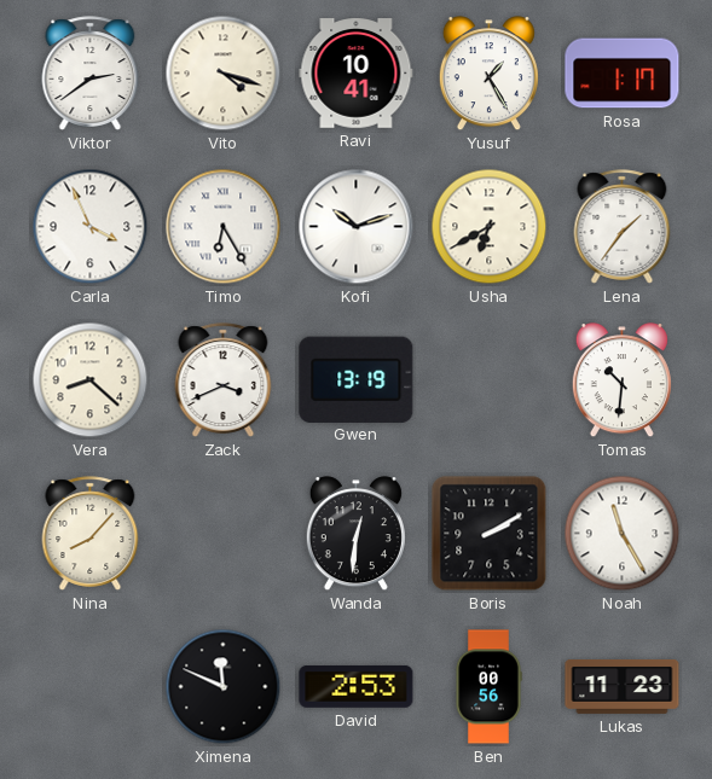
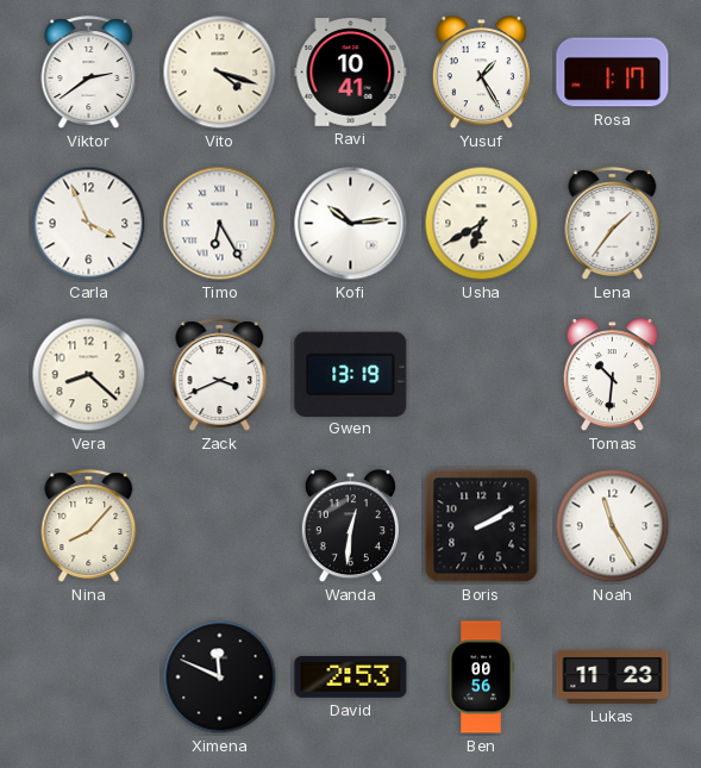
Kofi: 10:12 -> 10:14
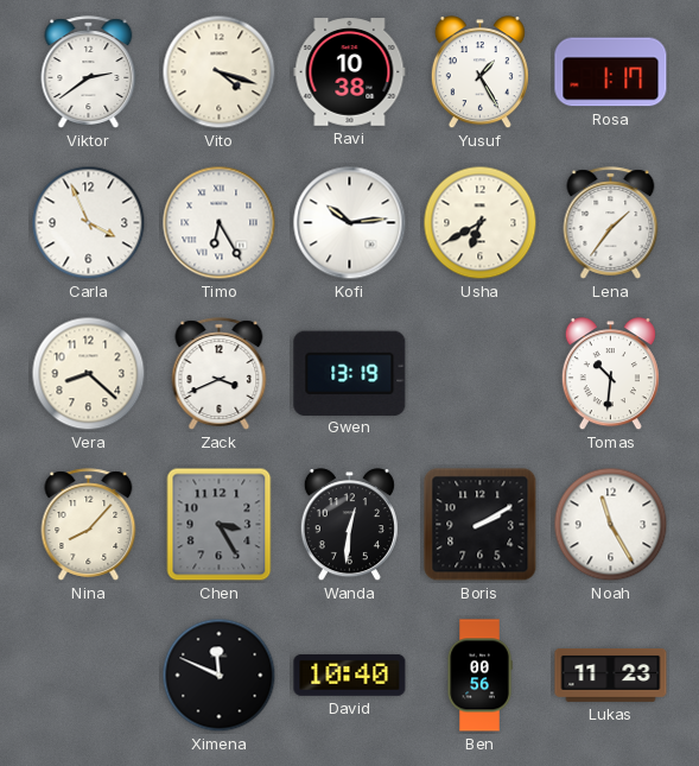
Ravi: 10:41 -> 10:38
Chen: none -> 3:25
David: 2:53 -> 10:40
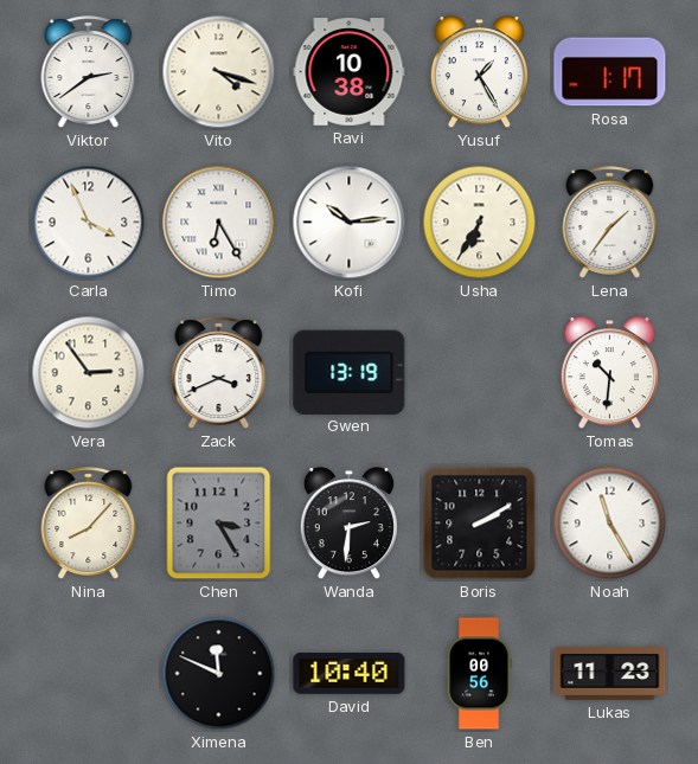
Usha: 6:40 -> 6:35
Vera: 8:22 -> 2:54
Wanda: 12:31 -> 2:31
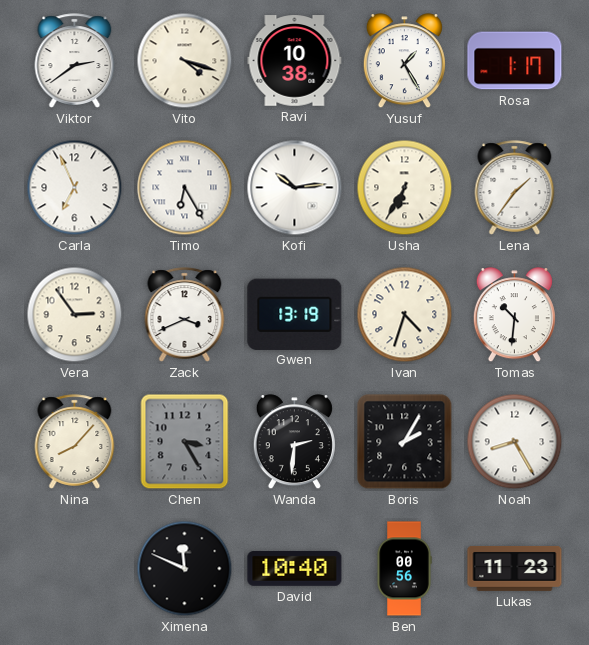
Carla: 3:56 -> 6:56
Ivan: none -> 4:33
Boris: 2:10 -> 2:05
Noah: 11:25 -> 8:25
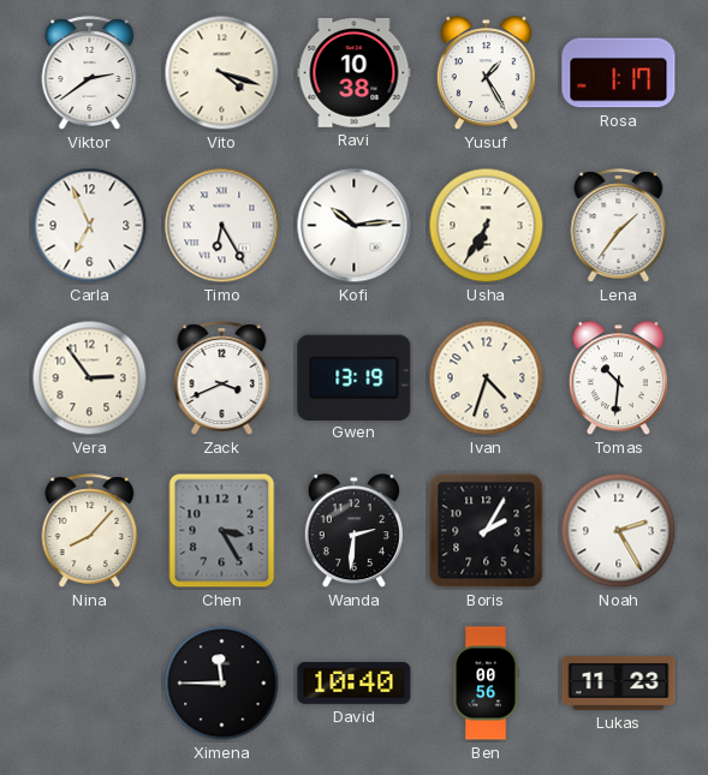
Noah: 8:25 -> 2:25
Ximena: 11:49 -> 11:45
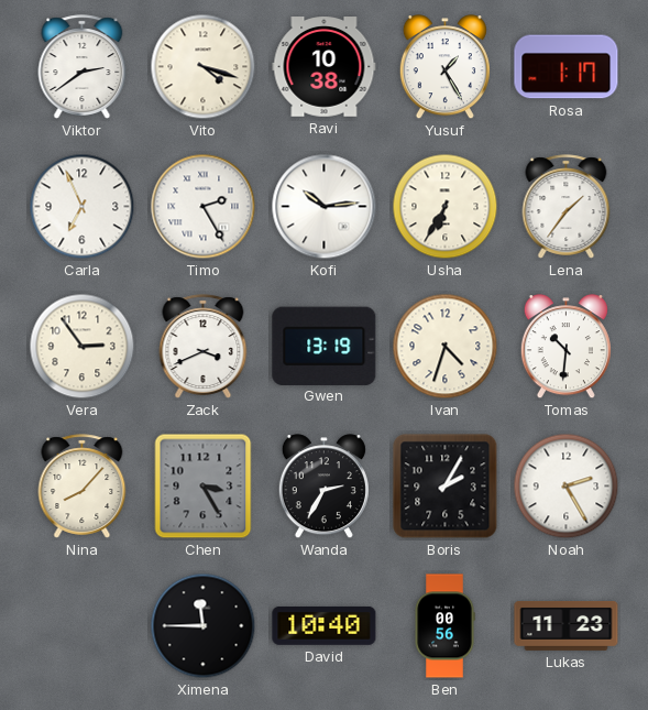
Timo: 6:25 -> 2:25
Wanda: 2:31 -> 2:35
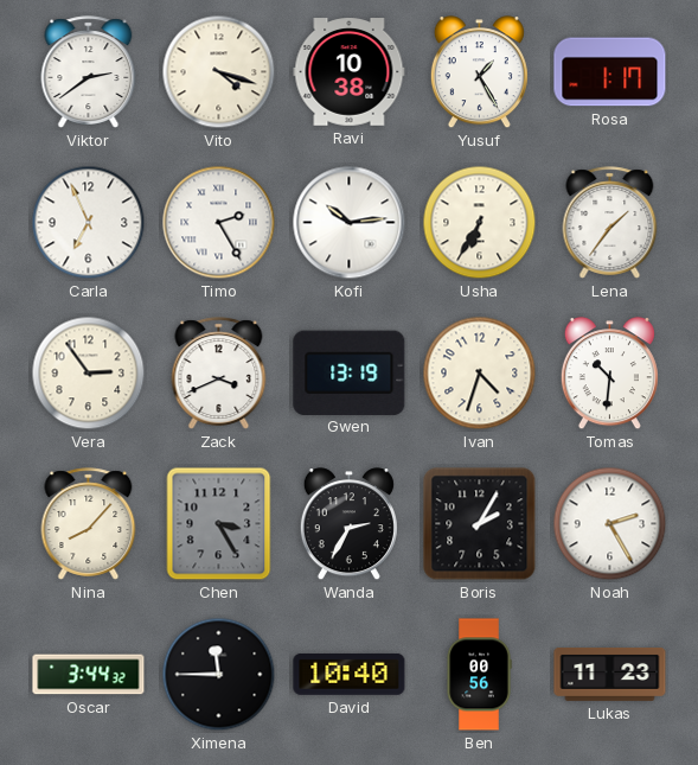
Oscar: none -> 3:44
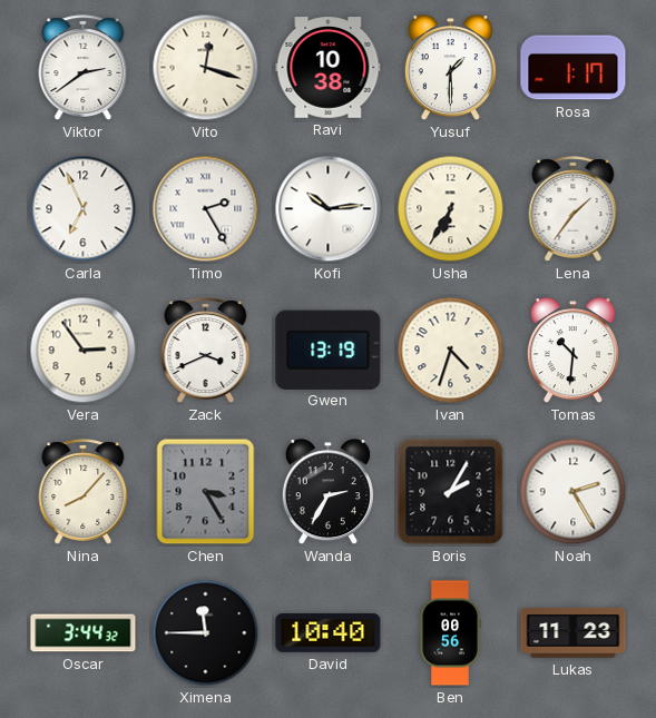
Vito: 4:18 -> 12:18
Yusuf: 1:25 -> 1:30
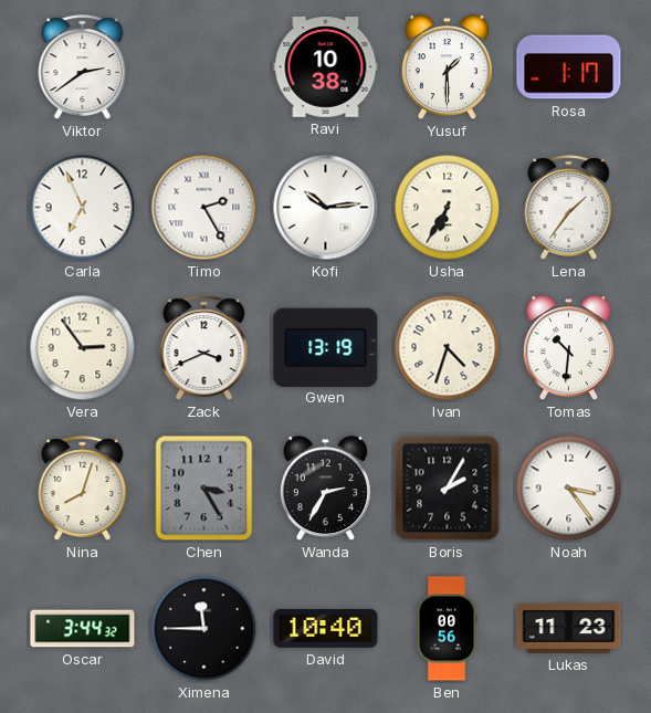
Vito: 12:18 -> none
Nina: 8:07 -> 8:03
Noah: 2:25 -> 3:24
